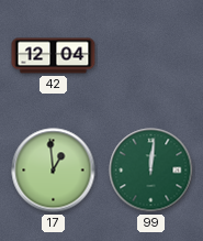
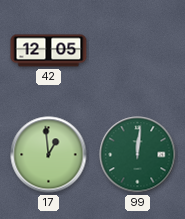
42: 12:04 -> 12:05
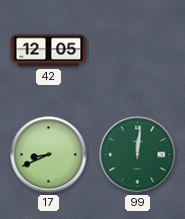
17: 12:59 -> 8:41
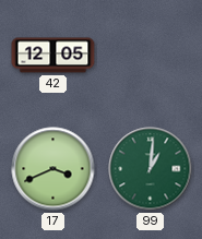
17: 8:41 -> 3:41
99: 12:01 -> 1:01
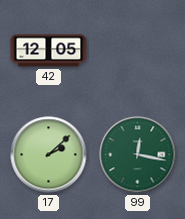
17: 3:41 -> 2:08
99: 1:01 -> 12:17
